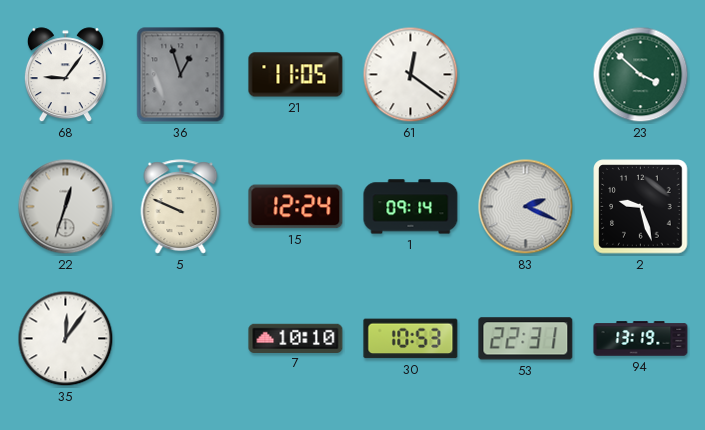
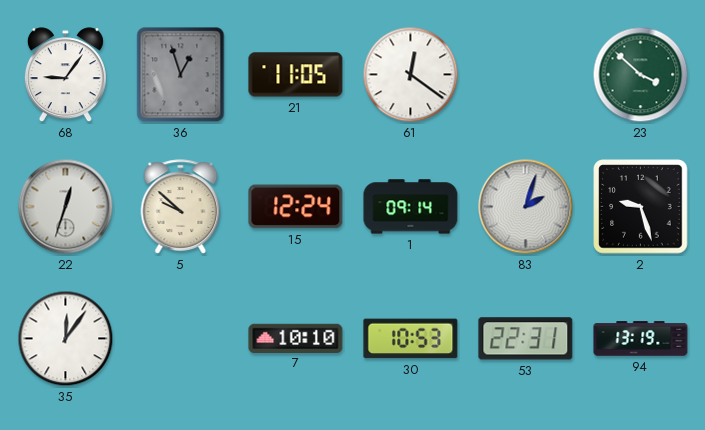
5: 9:49 -> 9:52
83: 2:19 -> 2:03
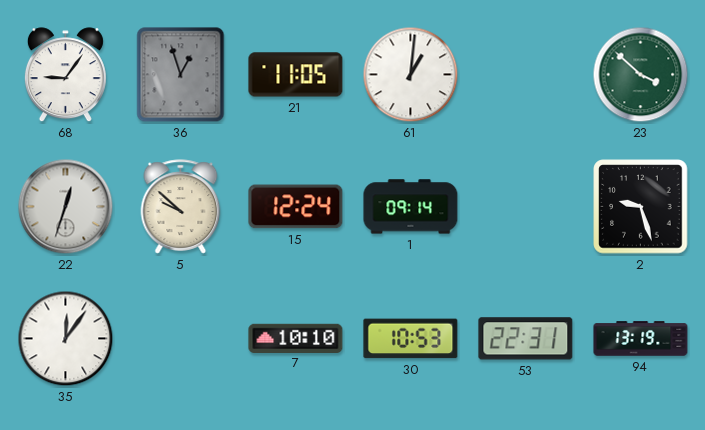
61: 12:21 -> 1:01
83: 2:03 -> none
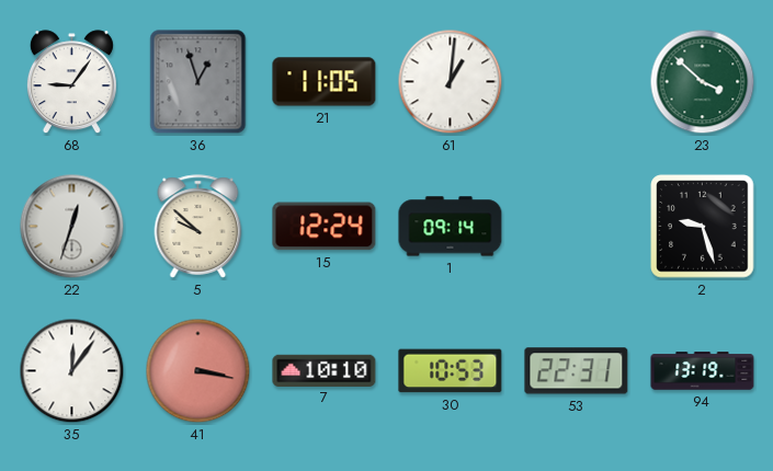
41: none -> 3:17
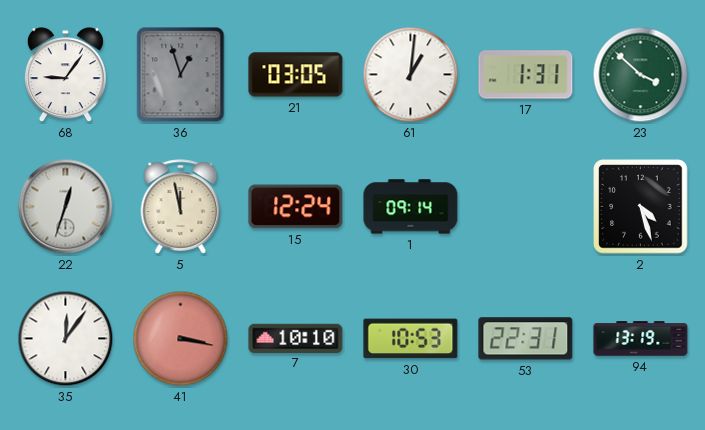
21: 11:05 -> 03:05
17: none -> 1:31
5: 9:52 -> 11:58
2: 9:27 -> 4:27
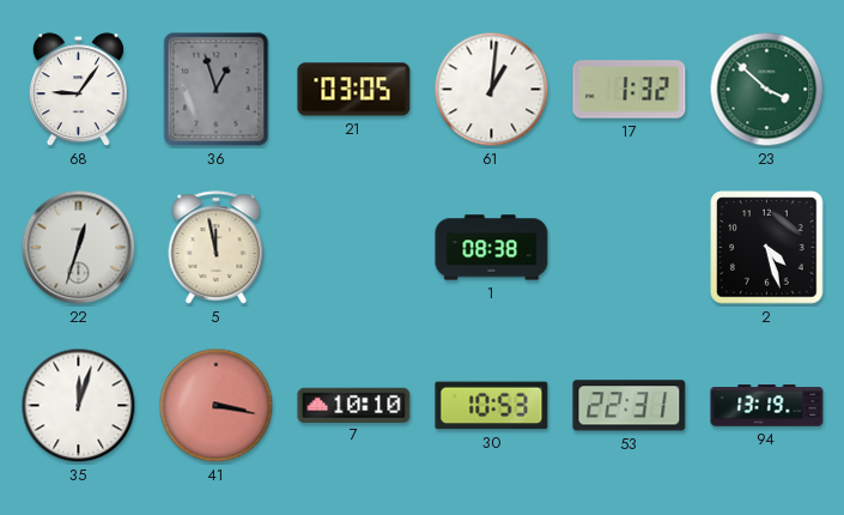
17: 1:31 -> 1:32
15: 12:24 -> none
1: 09:14 -> 08:38
35: 12:06 -> 12:03
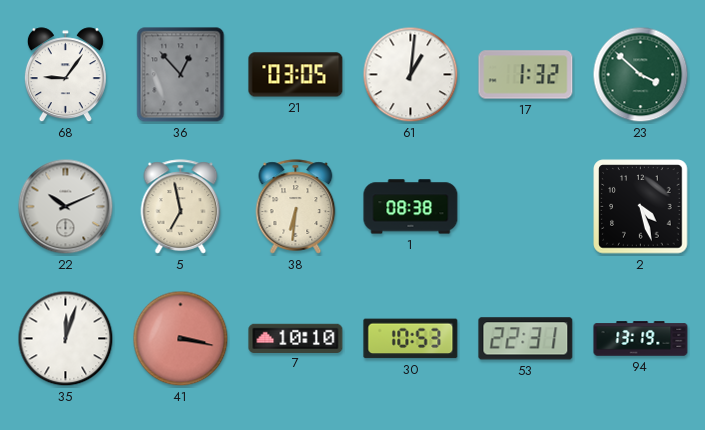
36: 12:57 -> 12:53
22: 12:33 -> 10:11
5: 11:58 -> 6:58
38: none -> 6:31
